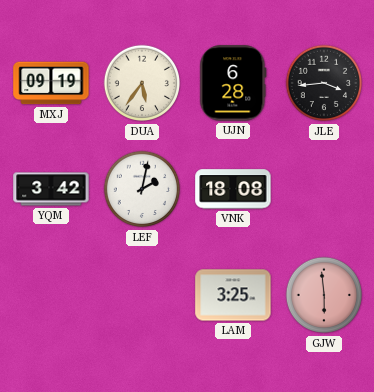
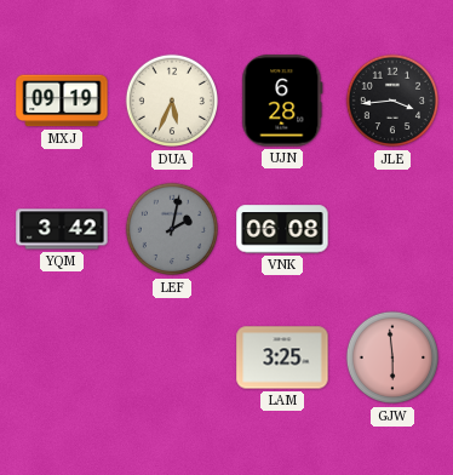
DUA: 5:36 -> 5:34
LEF dial: white -> grey
VNK: 18:08 -> 06:08
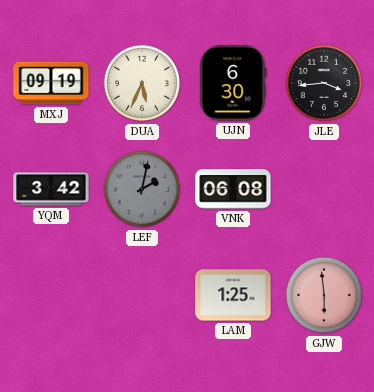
UJN: 6:28 -> 6:30
LAM: 3:25 -> 1:25
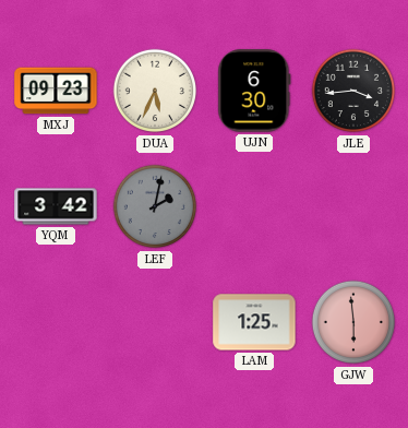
MXJ: 09:19 -> 09:23
VNK: 06:08 -> none
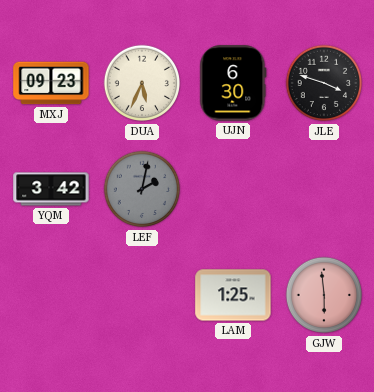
JLE: 3:44 -> 3:48
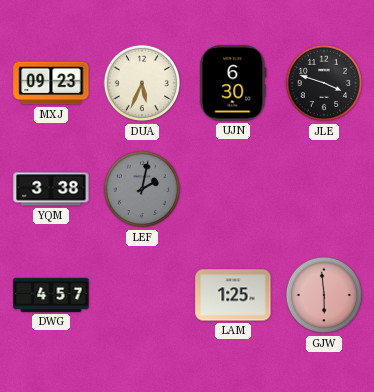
YQM: 3:42 -> 3:38
DWG: none -> 4:57
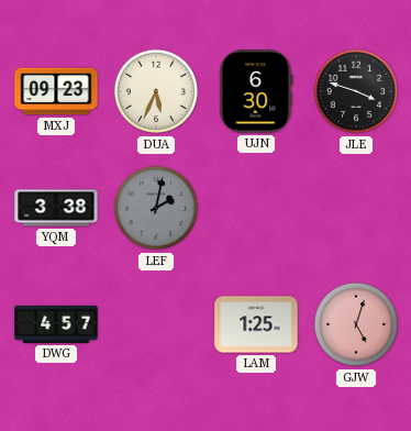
GJW: 5:59 -> 5:03
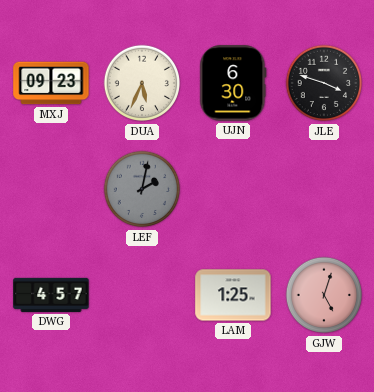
YQM: 3:38 -> none
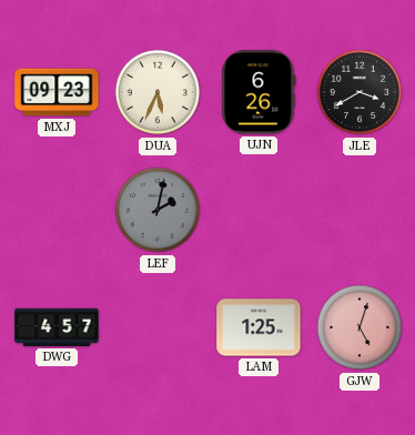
UJN: 6:30 -> 6:26
JLE: 3:48 -> 3:40
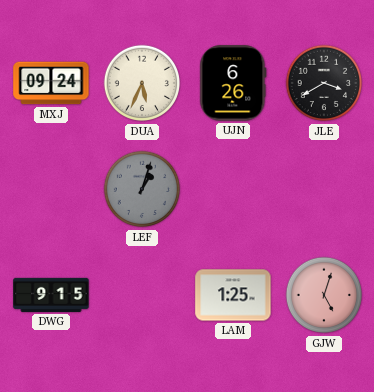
MXJ: 09:23 -> 09:24
LEF: 2:02 -> 1:03
DWG: 4:57 -> 9:15
